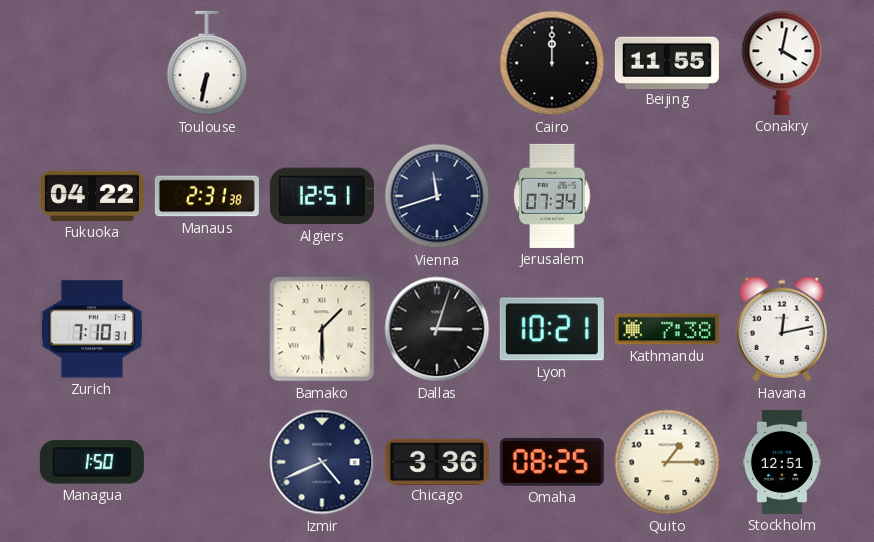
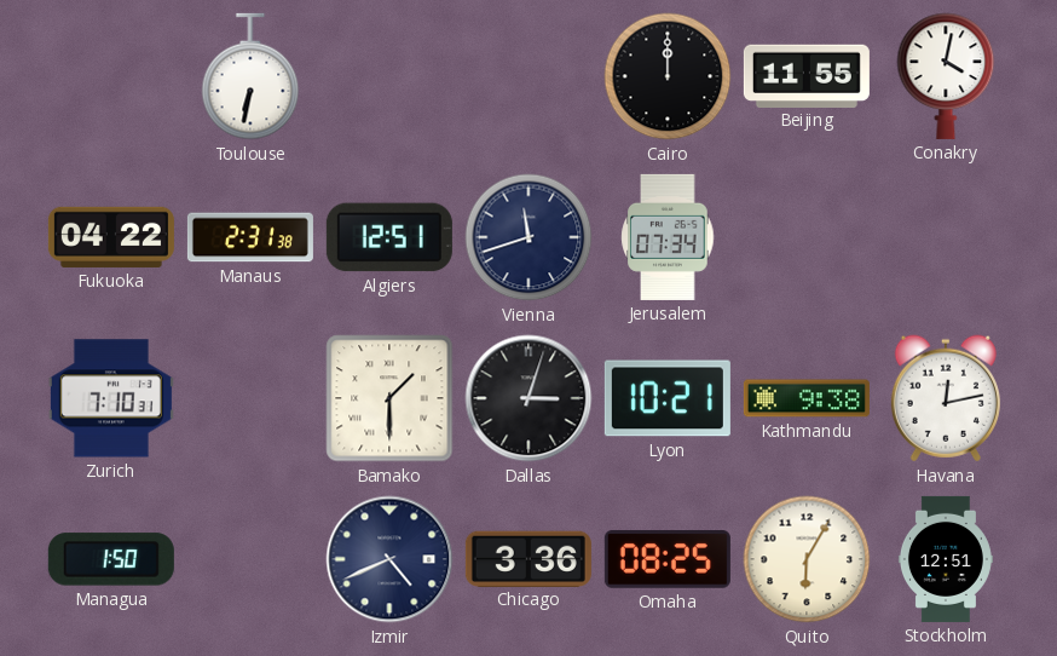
Kathmandu: 7:38 -> 9:38
Quito: 1:15 -> 6:05
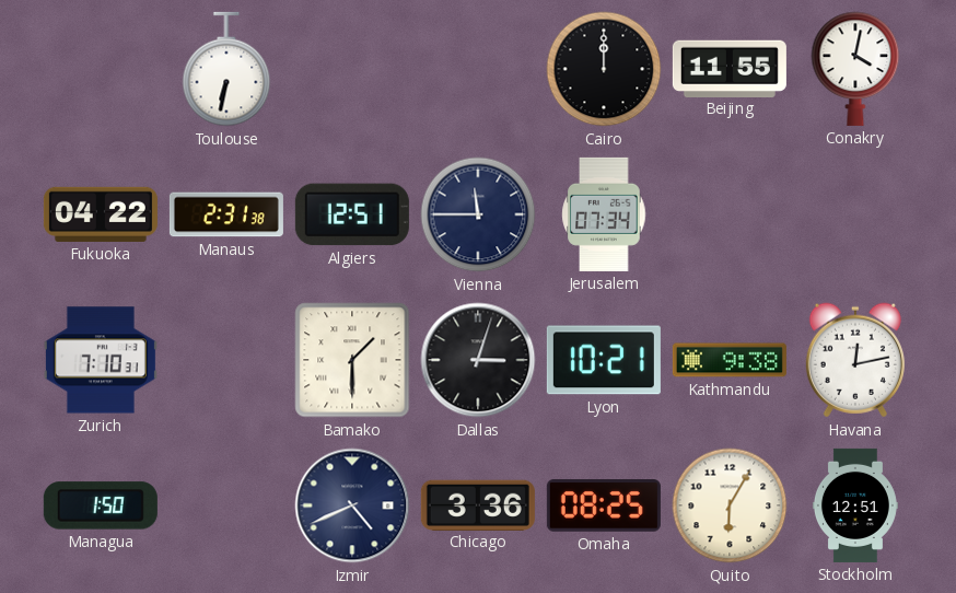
Vienna: 11:42 -> 11:45
